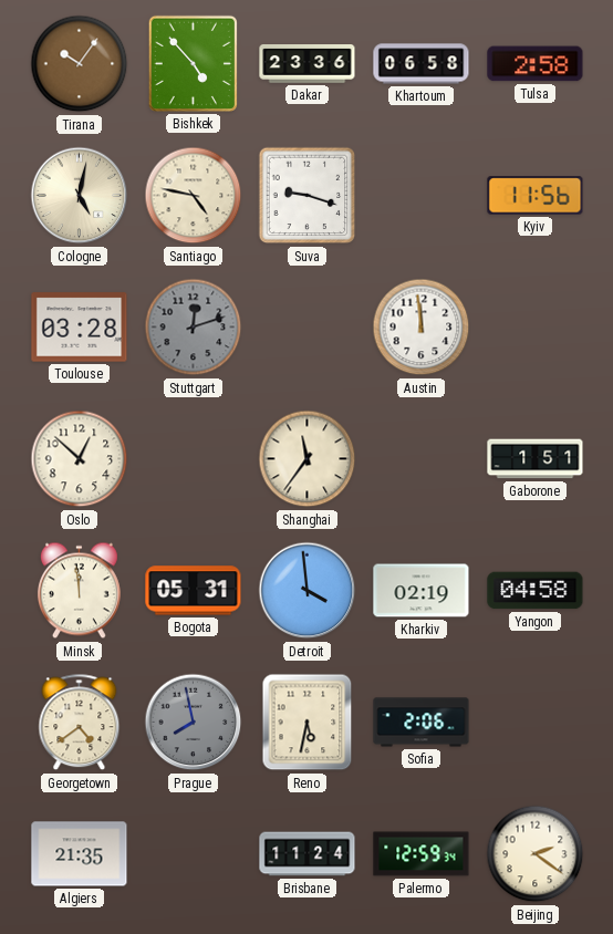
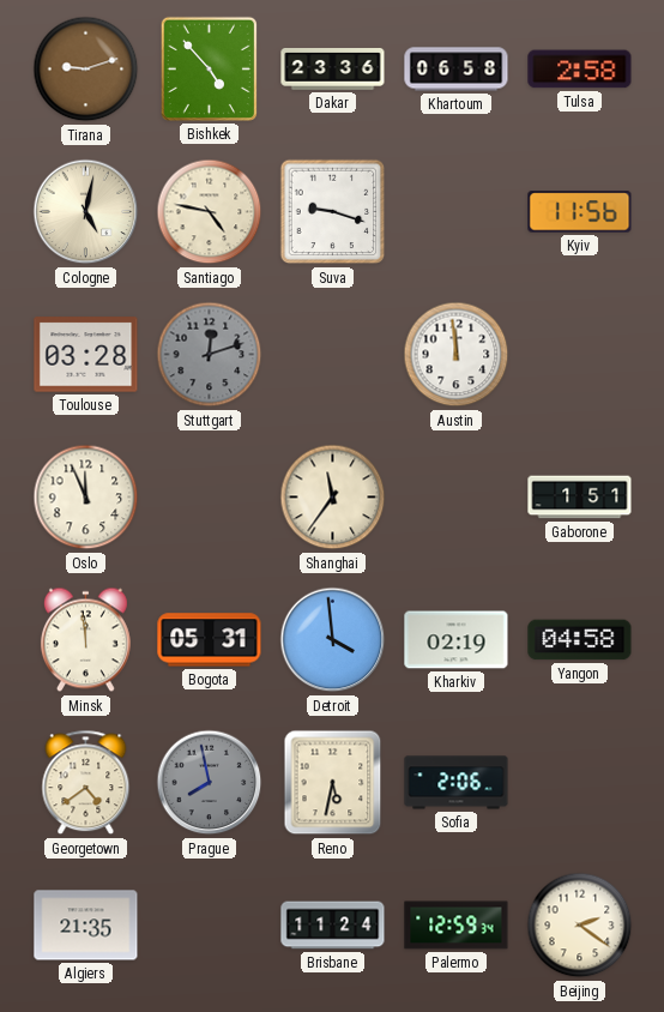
Tirana: 10:06 -> 9:12
Oslo: 12:52 -> 11:56
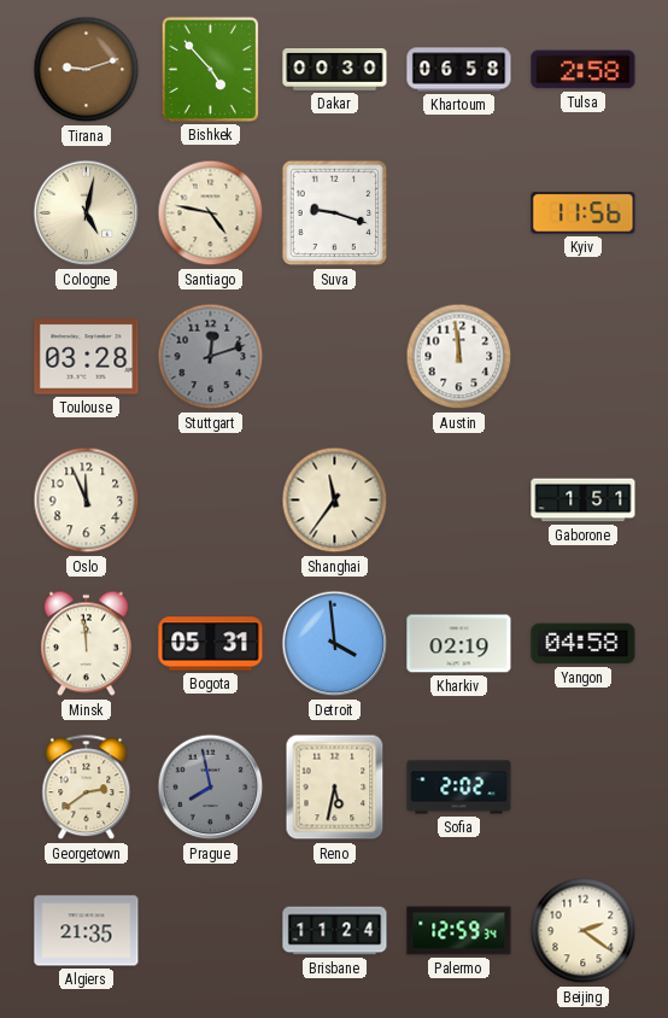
Dakar: 23:36 -> 00:30
Georgetown: 4:39 -> 2:39
Sofia: 2:06 -> 2:02
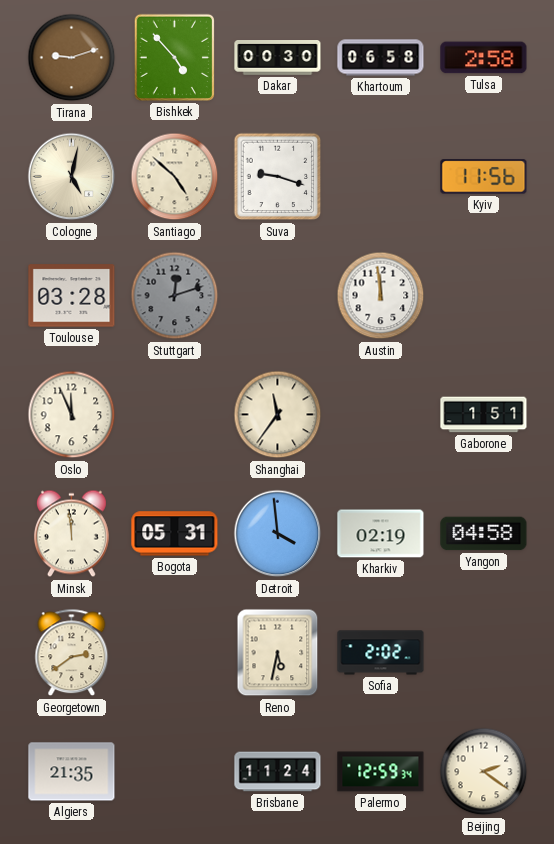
Santiago: 4:47 -> 4:52
Prague: 7:58 -> none
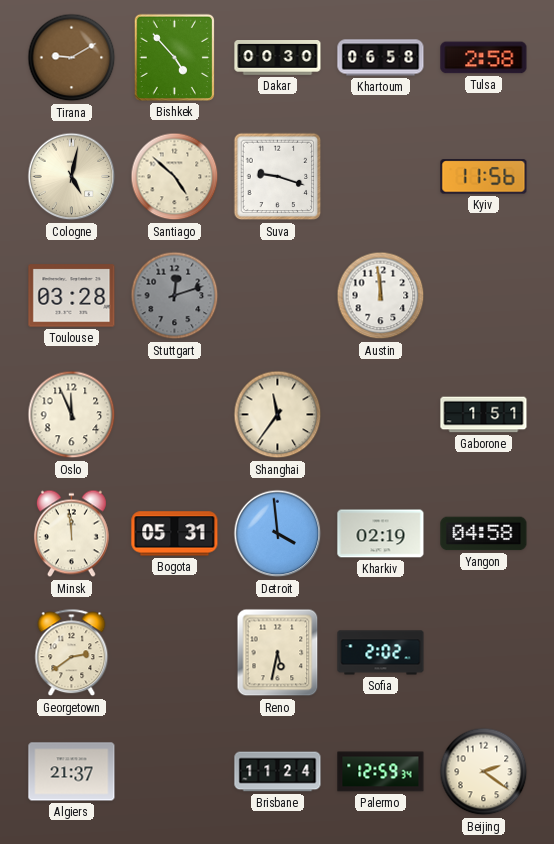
Tirana: 9:12 -> 9:10
Algiers: 21:35 -> 21:37
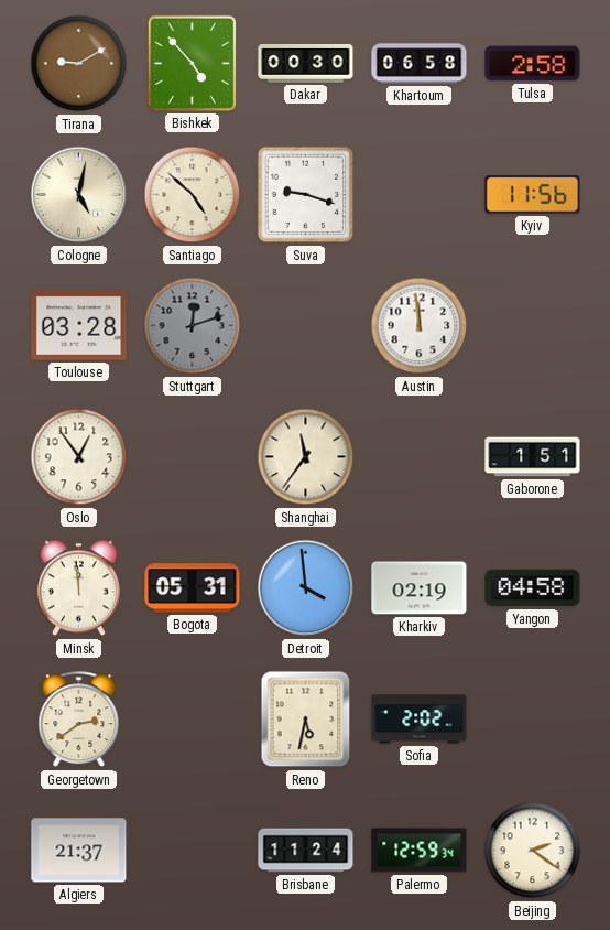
Oslo: 11:56 -> 12:54
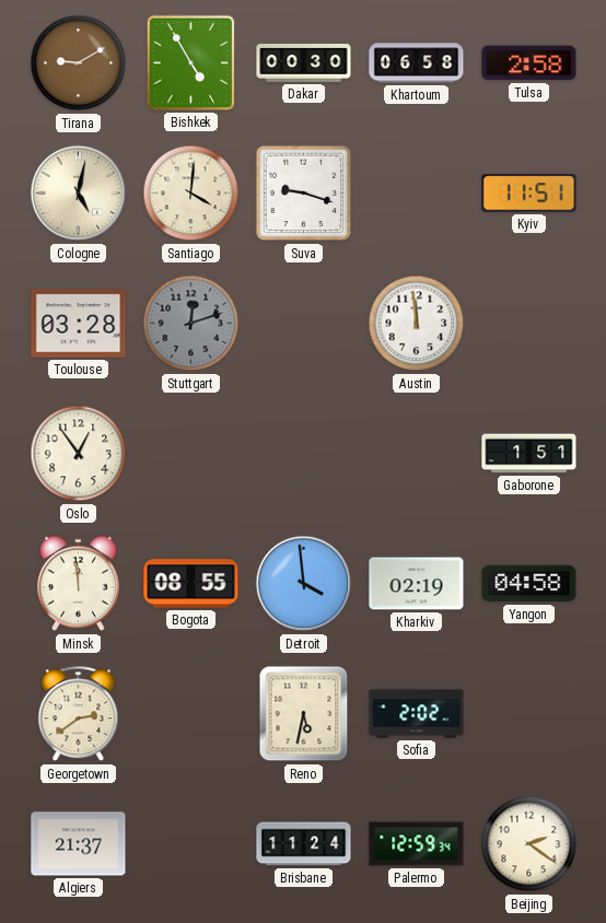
Bishkek: 4:53 -> 4:55
Santiago: 4:52 -> 4:01
Kyiv: 11:56 -> 11:51
Shanghai: 11:36 -> none
Bogota: 05:31 -> 08:55
